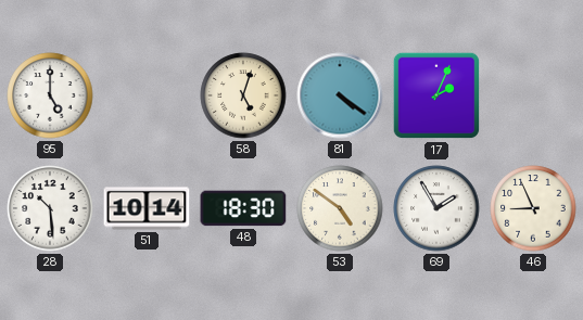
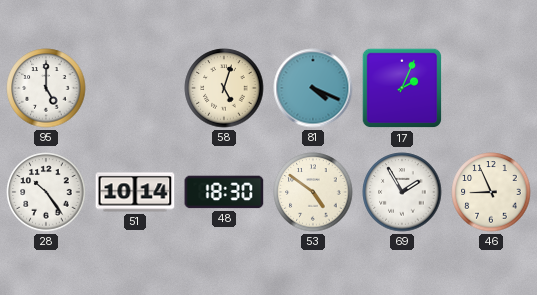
81: 4:21 -> 4:19
28: 10:29 -> 10:24
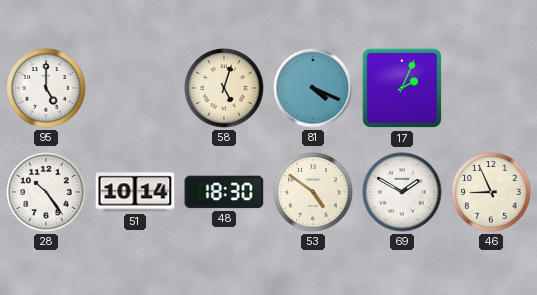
69: 1:55 -> 1:50
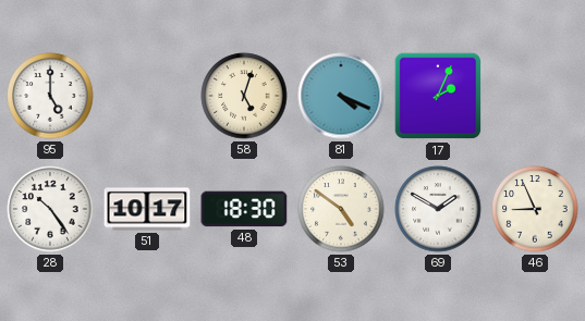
51: 10:14 -> 10:17
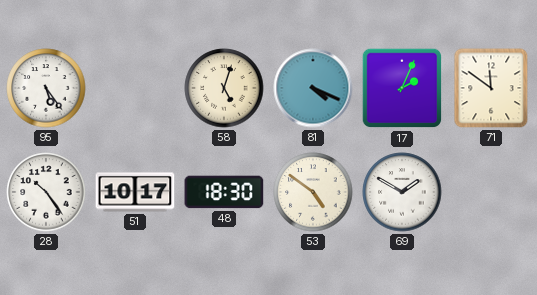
95: 5:00 -> 5:24
71: none -> 11:51
46: 8:56 -> none
